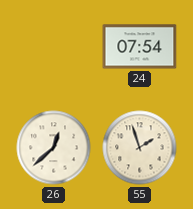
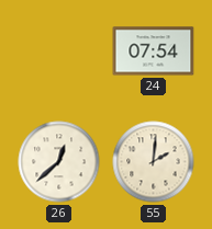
55: 1:57 -> 2:01
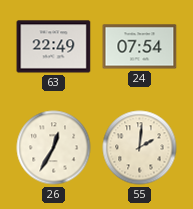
63: none -> 22:49
26: 12:38 -> 12:35
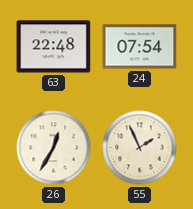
63: 22:49 -> 22:48
55: 2:01 -> 1:56
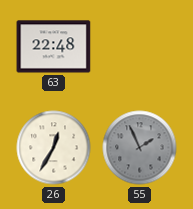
24: 07:54 -> none
55 dial: cream -> grey
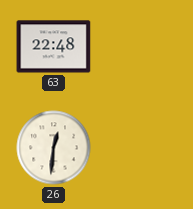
26: 12:35 -> 12:31
55: 1:56 -> none
